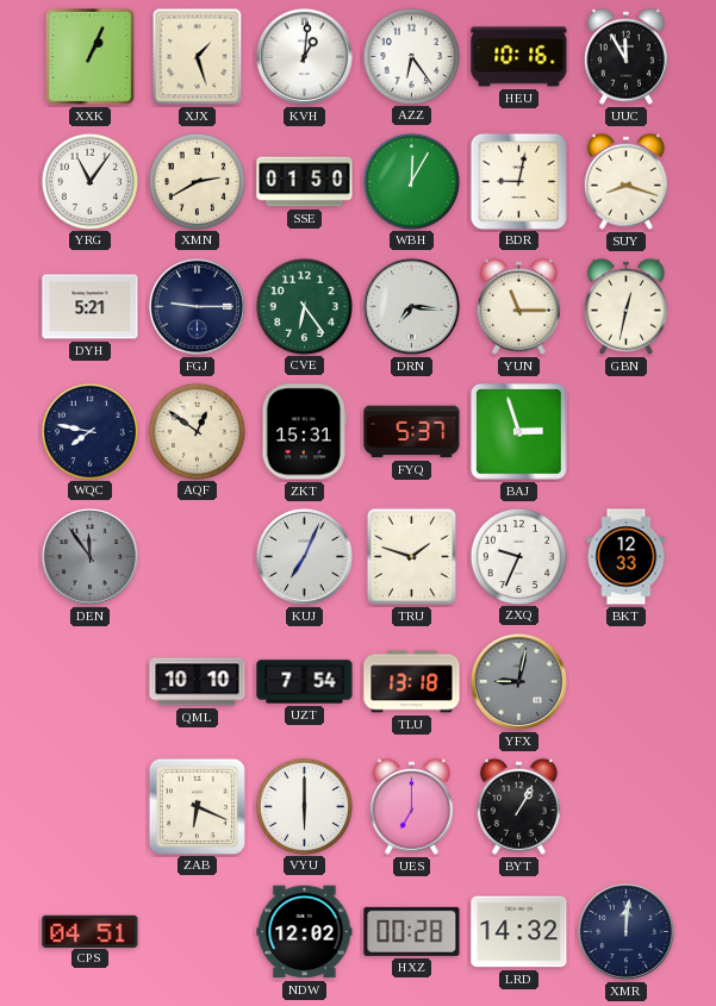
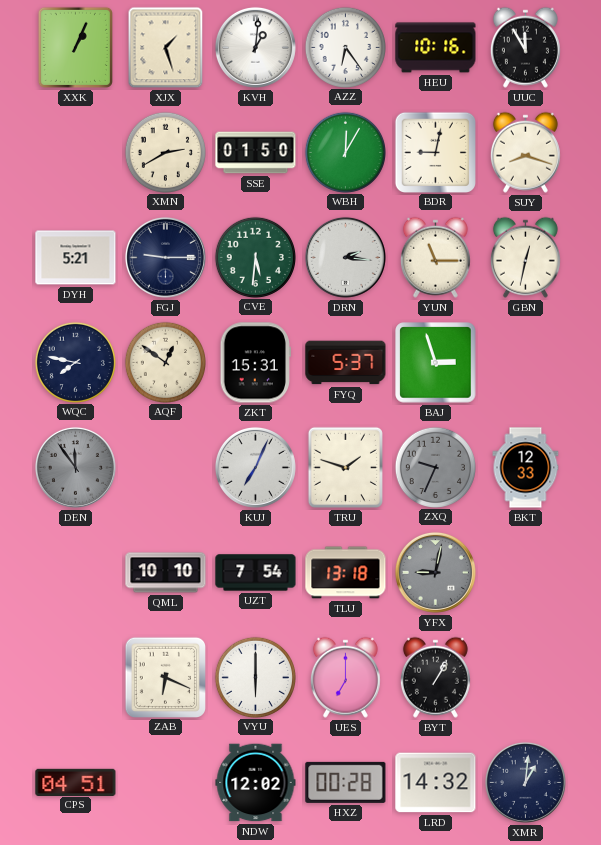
YRG: 11:06 -> none
CVE: 6:24 -> 5:31
DRN: 7:16 -> 2:16
ZXQ dial: white -> grey
XMR: 12:01 -> 1:01
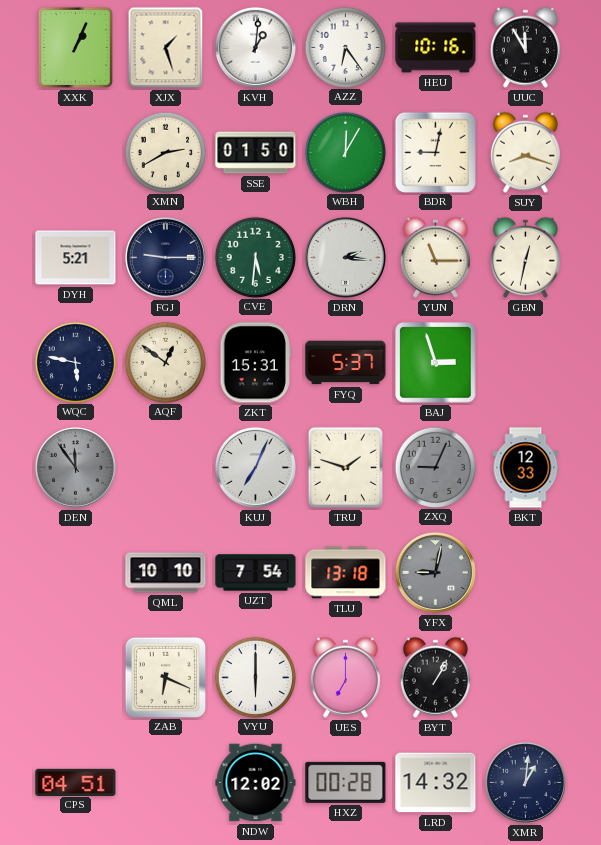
WQC: 7:47 -> 5:47
ZXQ: 9:34 -> 9:04
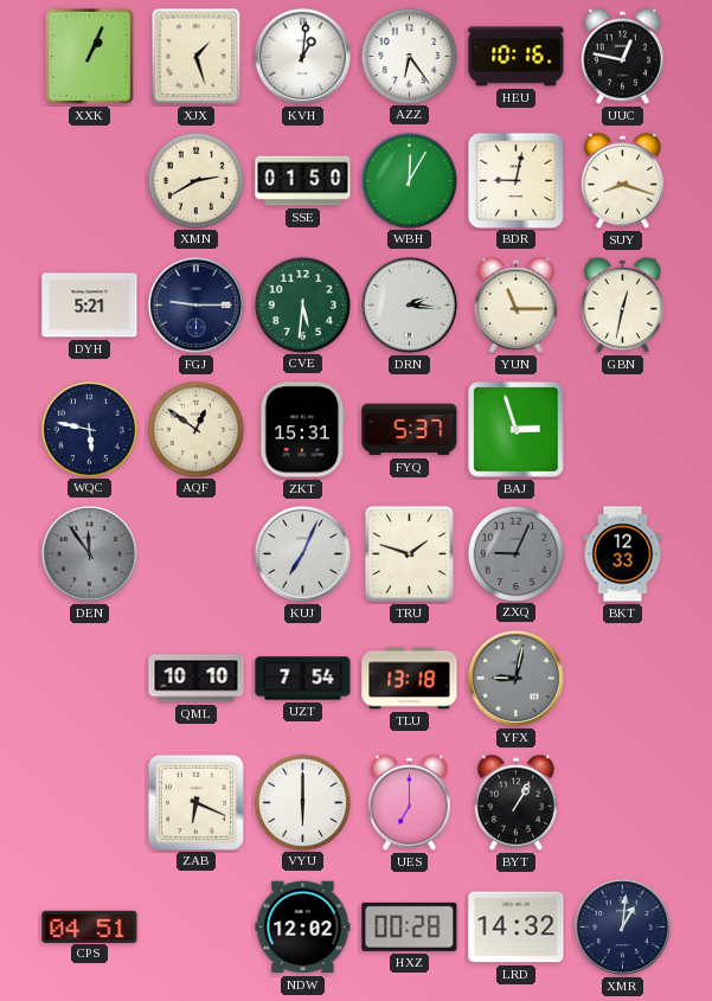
UUC: 11:55 -> 12:47
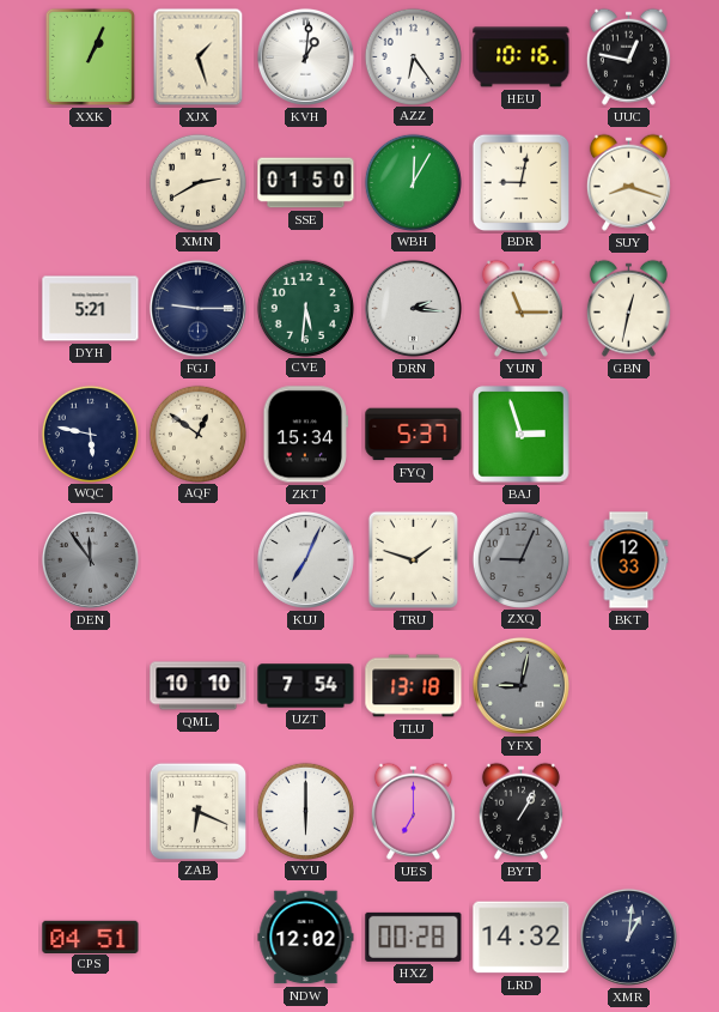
ZKT: 15:31 -> 15:34
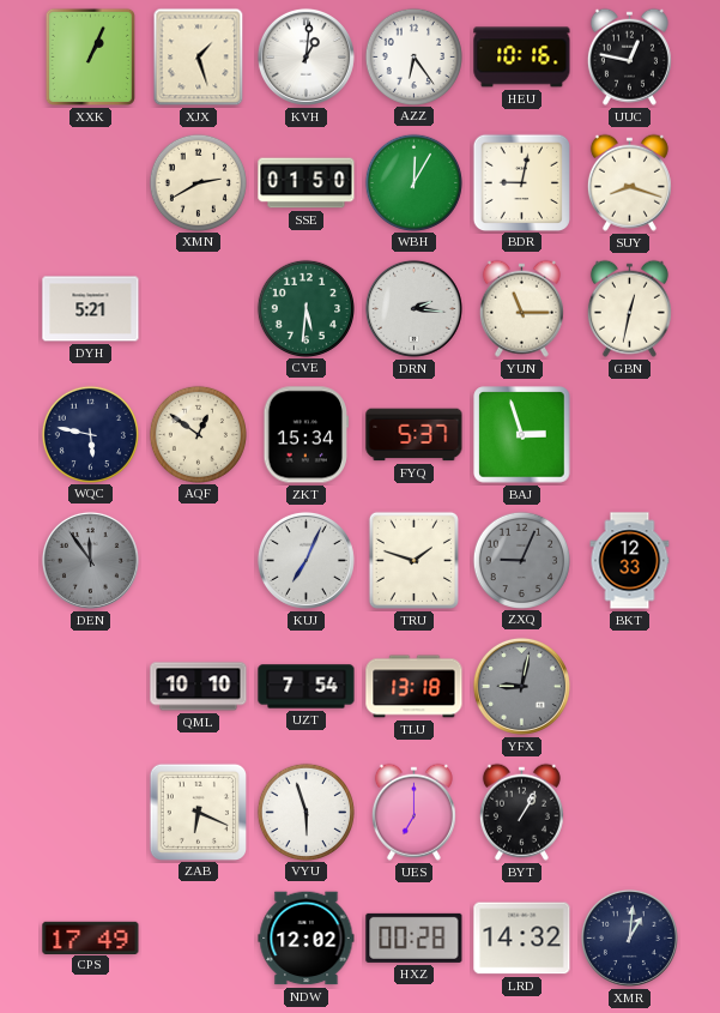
FGJ: 9:15 -> none
VYU: 6:00 -> 5:57
CPS: 04:51 -> 17:49
